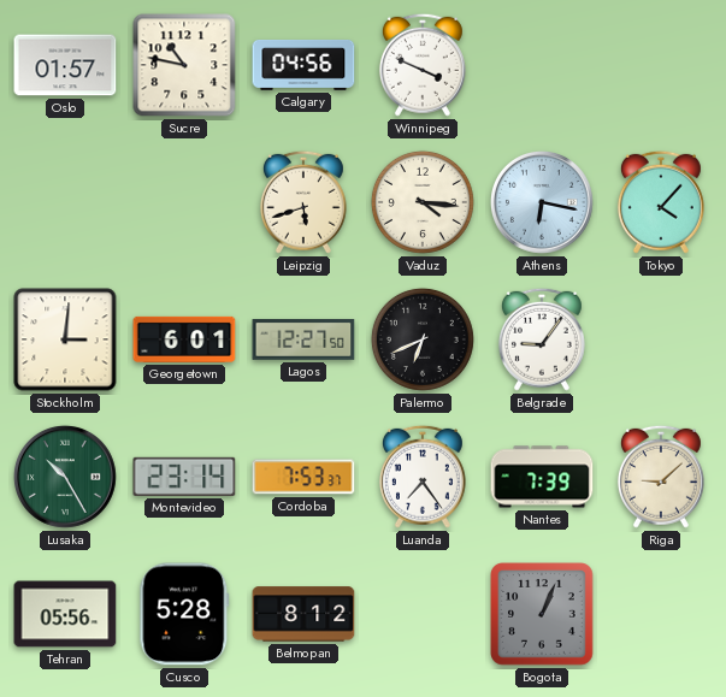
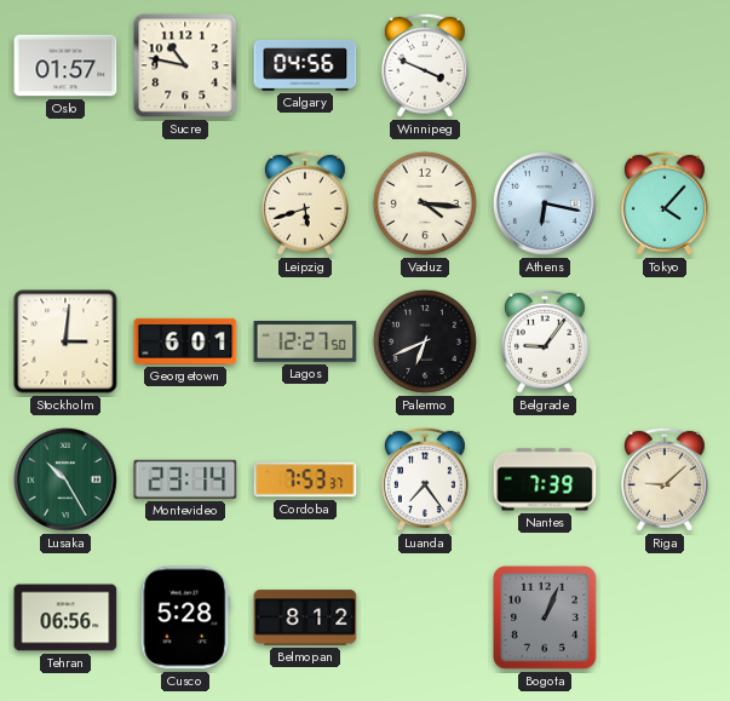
Tehran: 05:56 -> 06:56
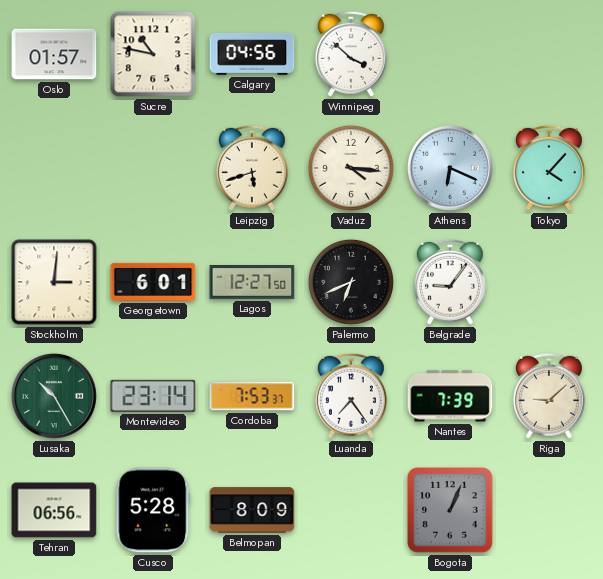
Winnipeg: 3:49 -> 3:52
Athens: 6:17 -> 6:19
Belmopan: 8:12 -> 8:09
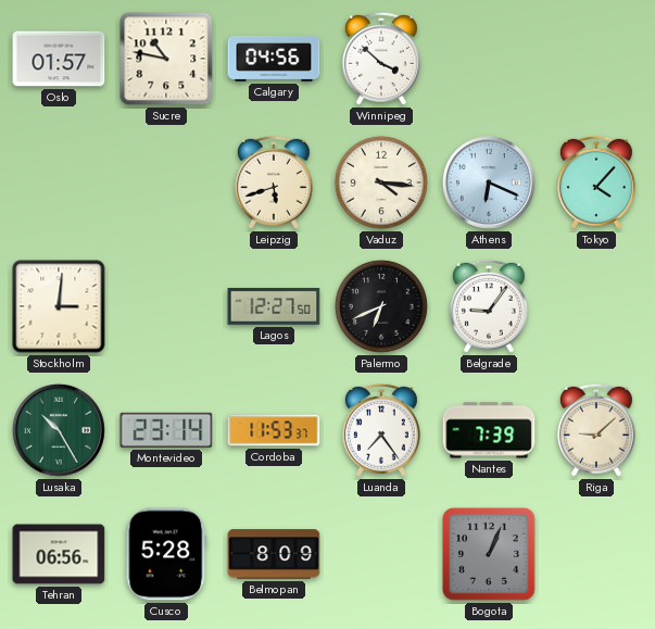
Georgetown: 6:01 -> none
Cordoba: 7:53 -> 11:53
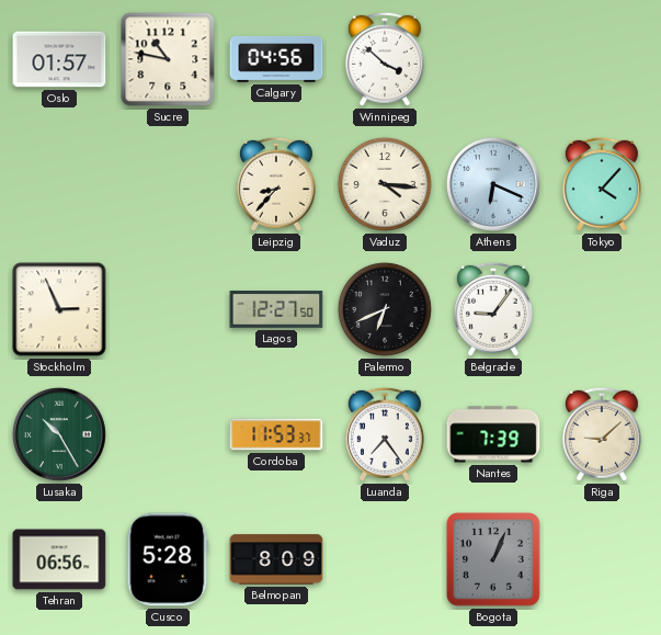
Leipzig: 5:42 -> 8:37
Stockholm: 3:01 -> 2:56
Montevideo: 23:14 -> none
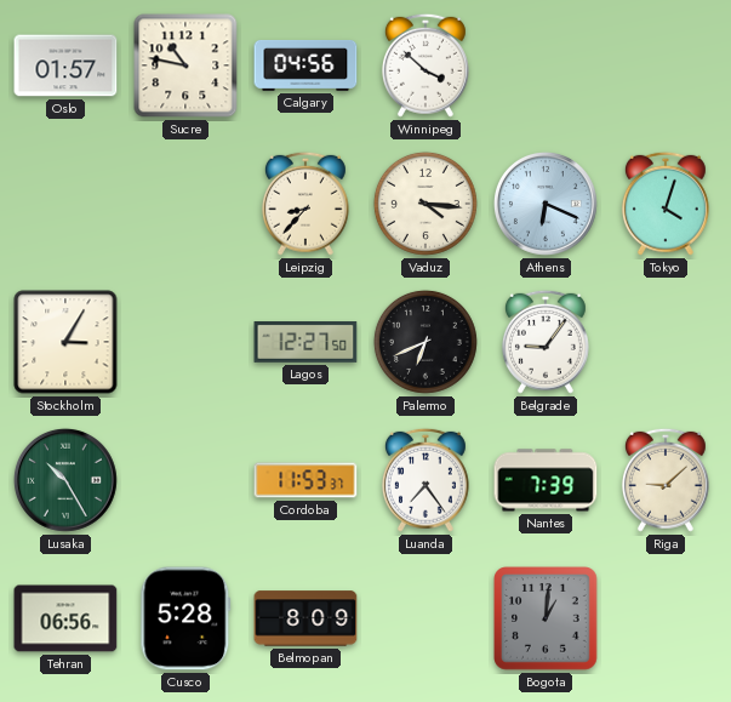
Tokyo: 4:07 -> 4:03
Stockholm: 2:56 -> 3:05
Bogota: 1:04 -> 1:01
